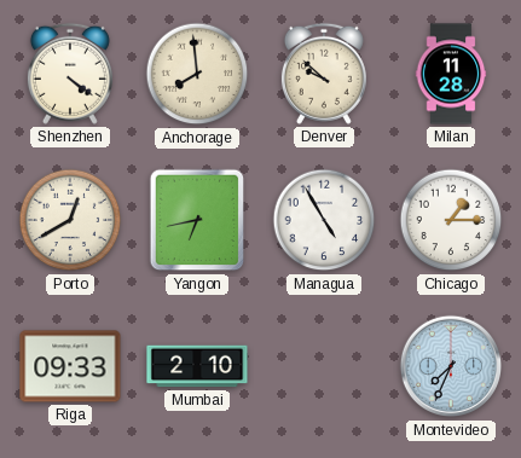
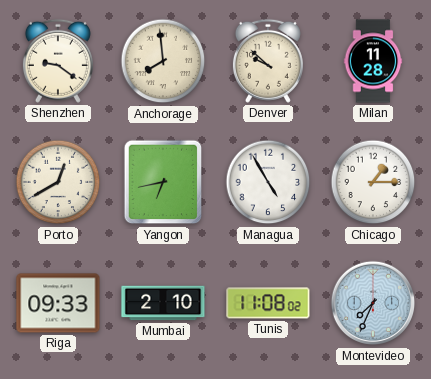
Shenzhen: 4:21 -> 9:21
Tunis: none -> 11:08
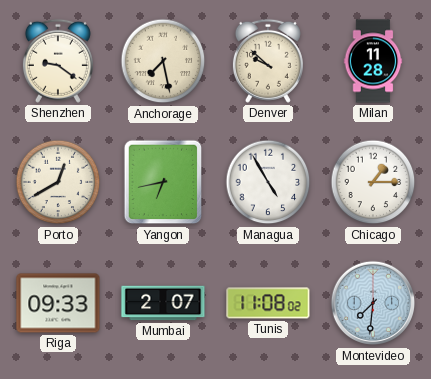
Anchorage: 7:59 -> 7:28
Mumbai: 2:10 -> 2:07
Montevideo: 7:34 -> 7:31
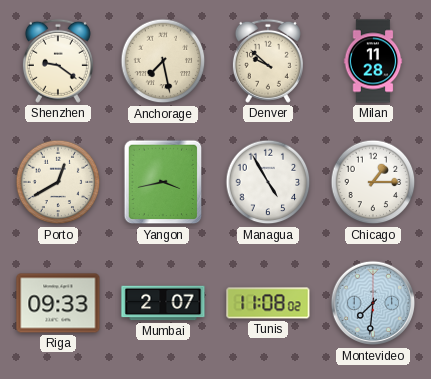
Yangon: 6:43 -> 3:43
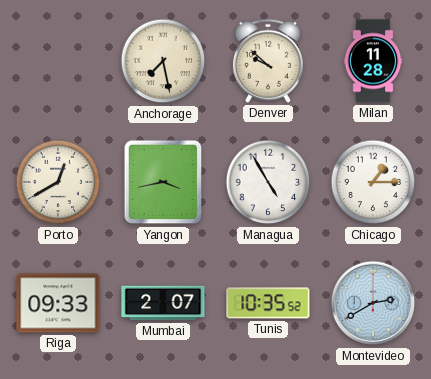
Shenzhen: 9:21 -> none
Tunis: 11:08 -> 10:35
Montevideo: 7:31 -> 2:40
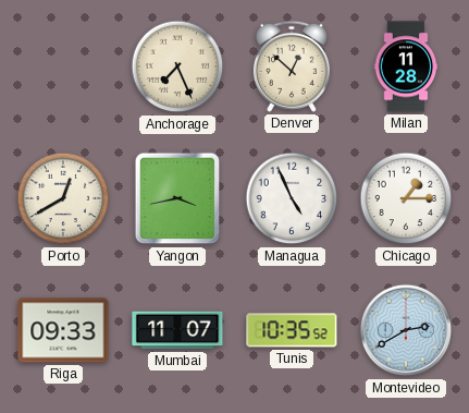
Anchorage: 7:28 -> 7:26
Denver: 9:52 -> 12:52
Managua: 4:55 -> 4:56
Mumbai: 2:07 -> 11:07
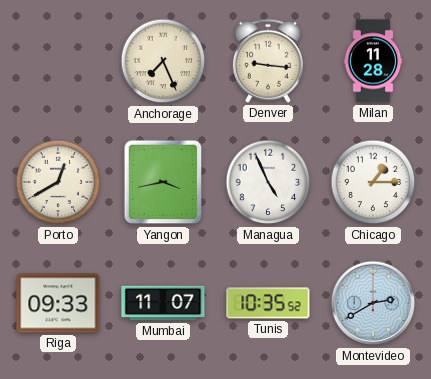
Denver: 12:52 -> 9:16
